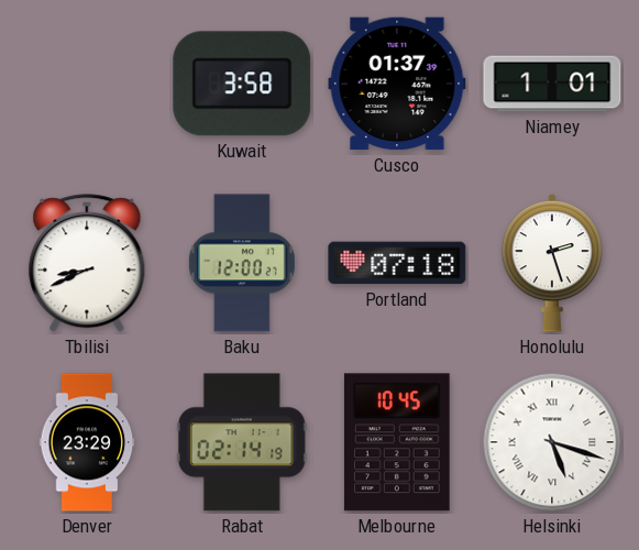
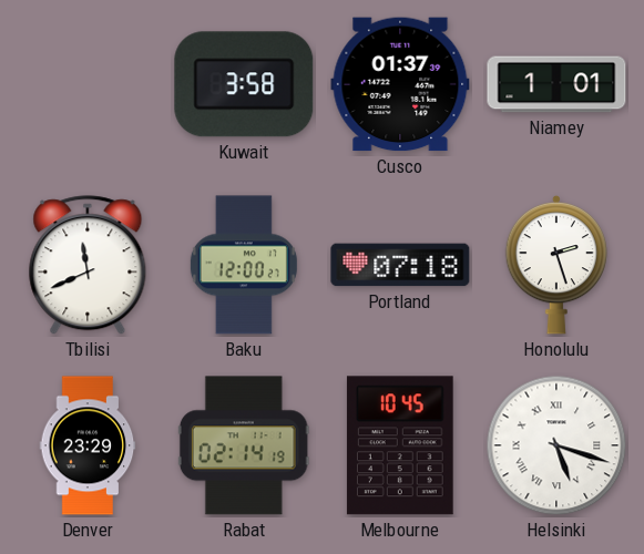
Tbilisi: 8:41 -> 11:41
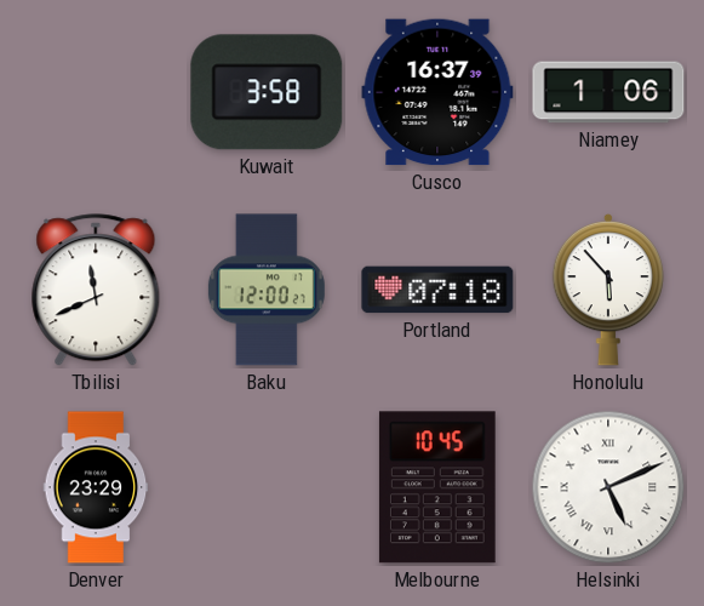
Cusco: 01:37 -> 16:37
Niamey: 1:01 -> 1:06
Honolulu: 2:27 -> 5:53
Rabat: 02:14 -> none
Helsinki: 5:18 -> 5:11
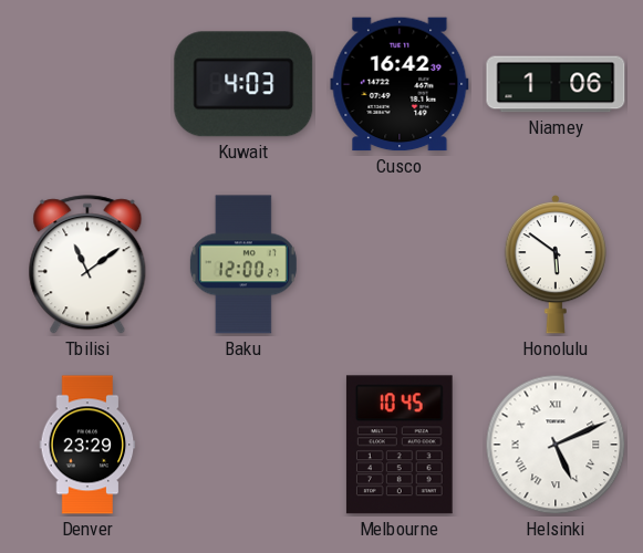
Kuwait: 3:58 -> 4:03
Cusco: 16:37 -> 16:42
Tbilisi: 11:41 -> 11:09
Portland: 07:18 -> none
Honolulu: 5:53 -> 5:51
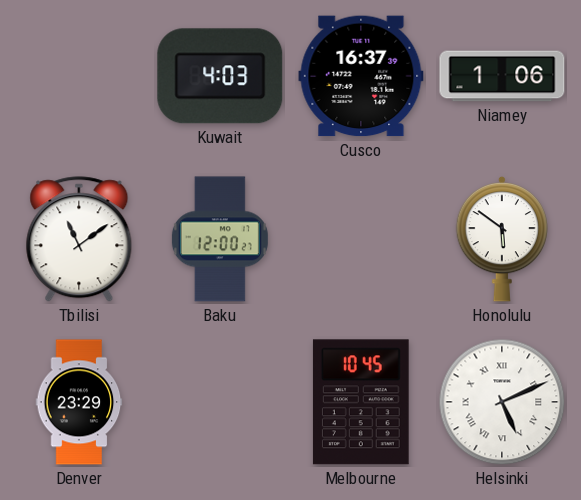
Cusco: 16:42 -> 16:37
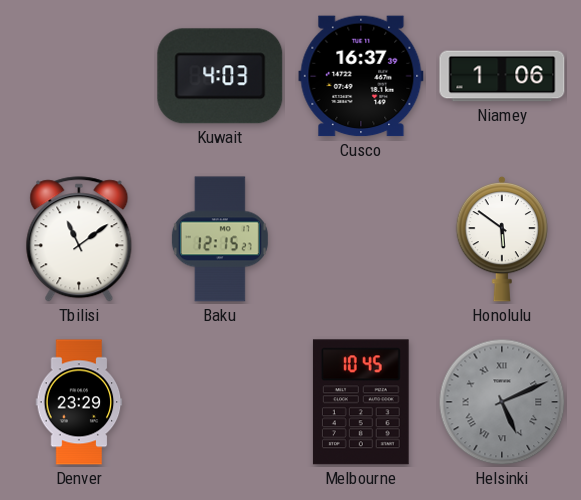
Baku: 12:00 -> 12:15
Helsinki dial: white -> grey
